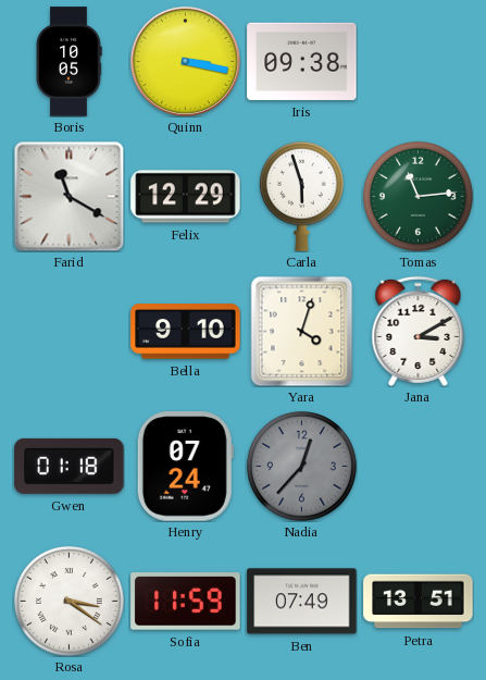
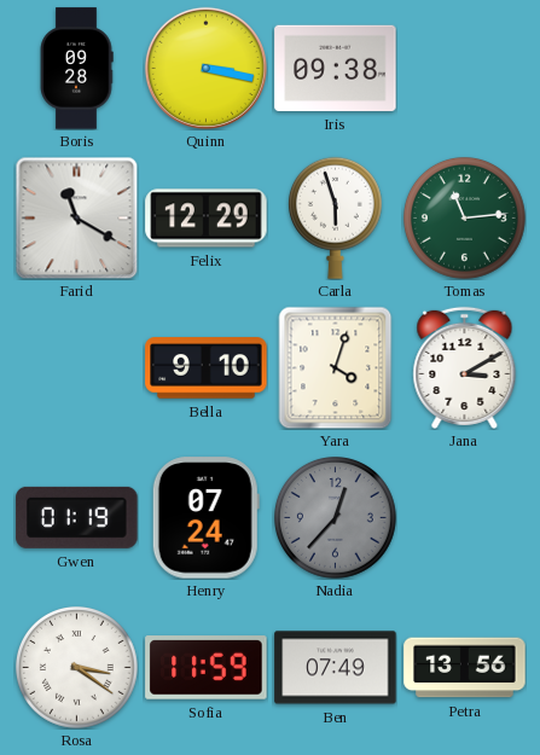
Boris: 10:05 -> 09:28
Gwen: 01:18 -> 01:19
Petra: 13:51 -> 13:56
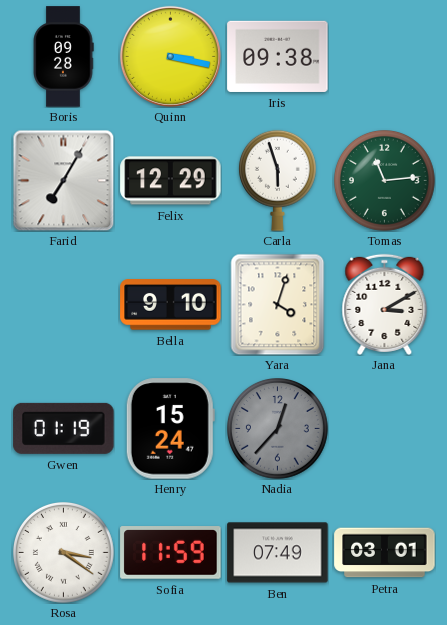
Farid: 11:20 -> 7:05
Henry: 07:24 -> 15:24
Petra: 13:56 -> 03:01
